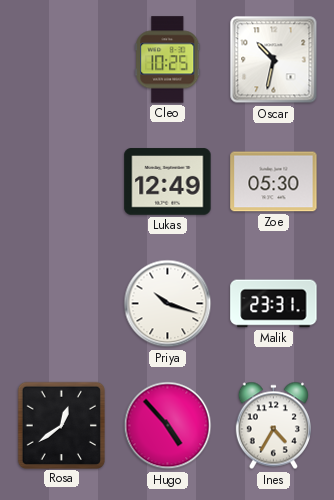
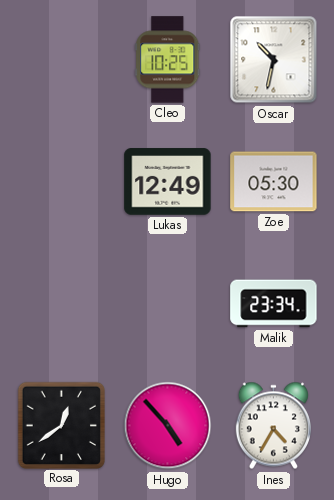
Priya: 10:18 -> none
Malik: 23:31 -> 23:34
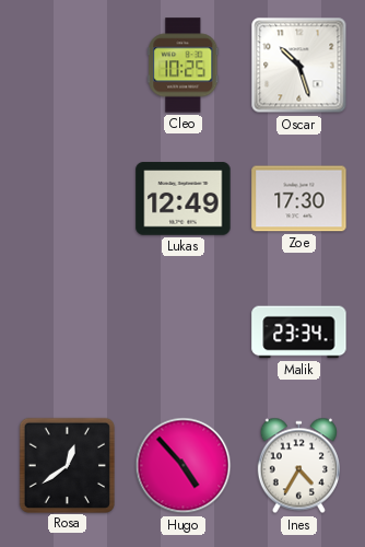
Oscar: 10:32 -> 10:27
Zoe: 05:30 -> 17:30
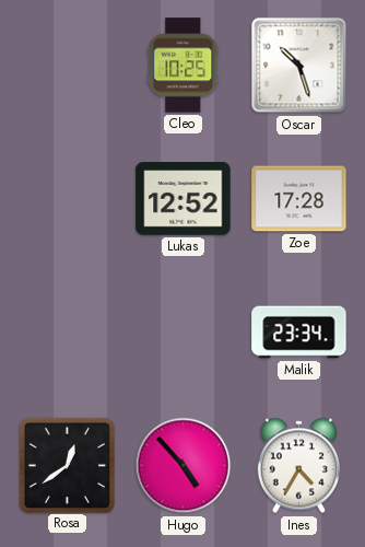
Lukas: 12:49 -> 12:52
Zoe: 17:30 -> 17:28
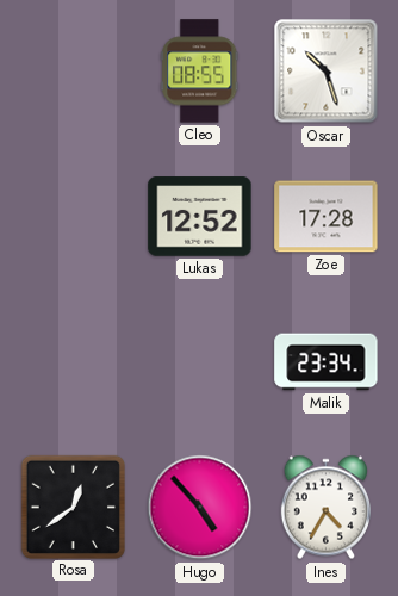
Cleo: 10:25 -> 08:55
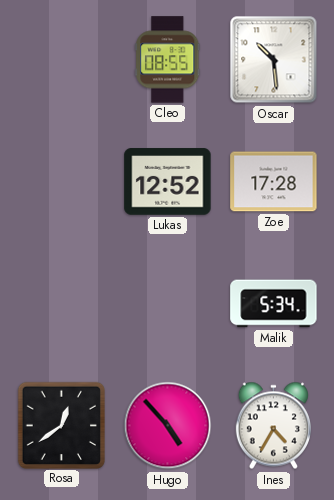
Oscar: 10:27 -> 10:29
Malik: 23:34 -> 5:34
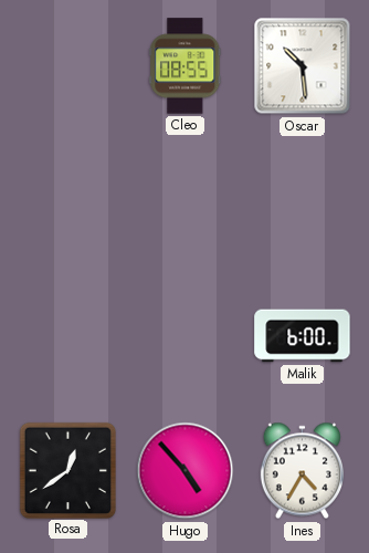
Lukas: 12:52 -> none
Zoe: 17:28 -> none
Malik: 5:34 -> 6:00
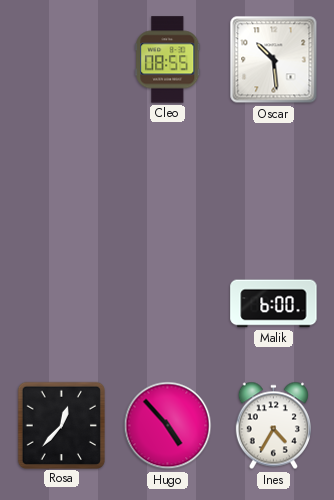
Rosa: 12:39 -> 12:37
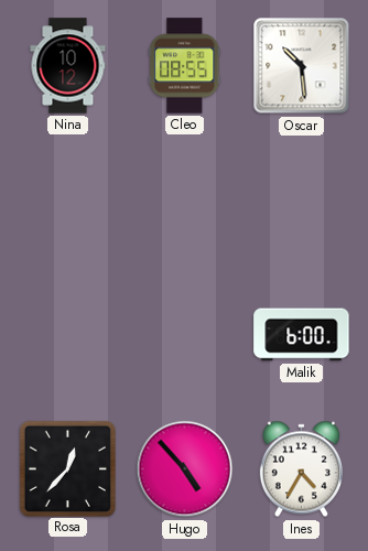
Nina: none -> 10:12
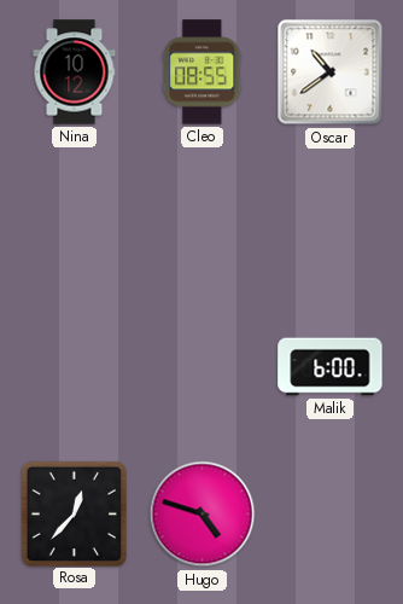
Oscar: 10:29 -> 10:39
Hugo: 4:53 -> 4:48
Ines: 4:35 -> none
